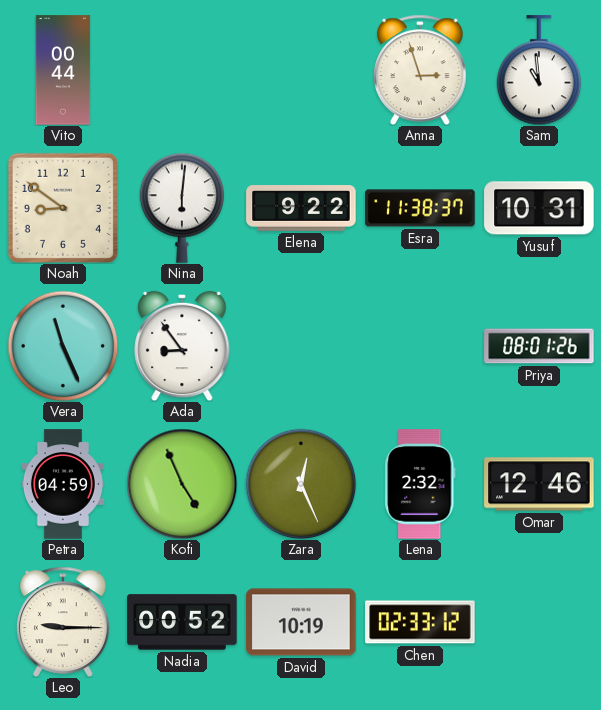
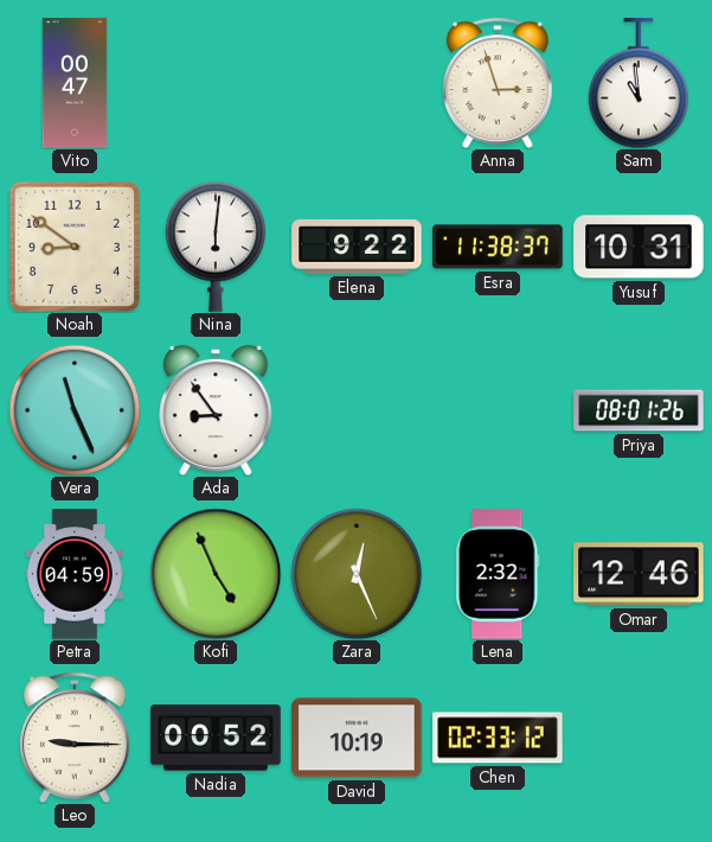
Vito: 00:44 -> 00:47
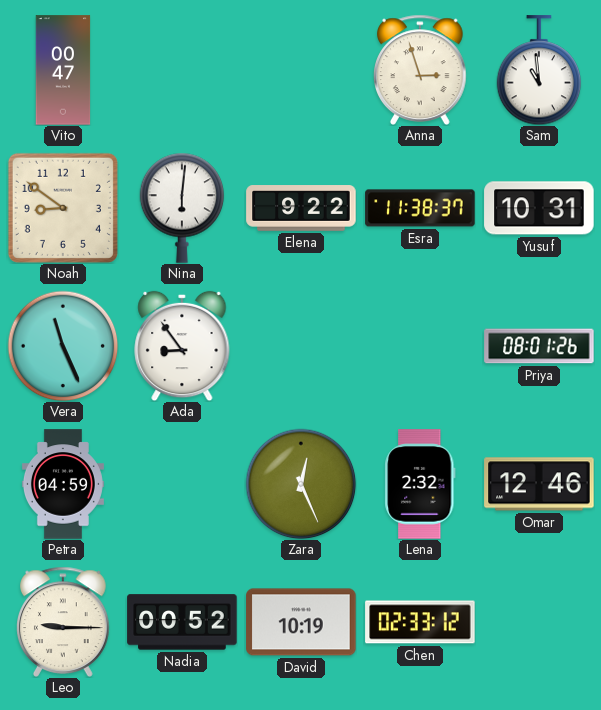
Kofi: 4:56 -> none
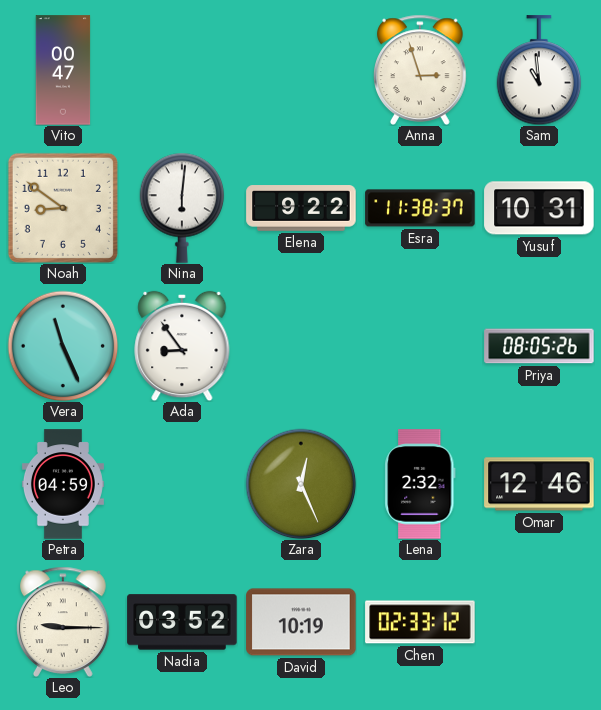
Priya: 08:01 -> 08:05
Nadia: 00:52 -> 03:52
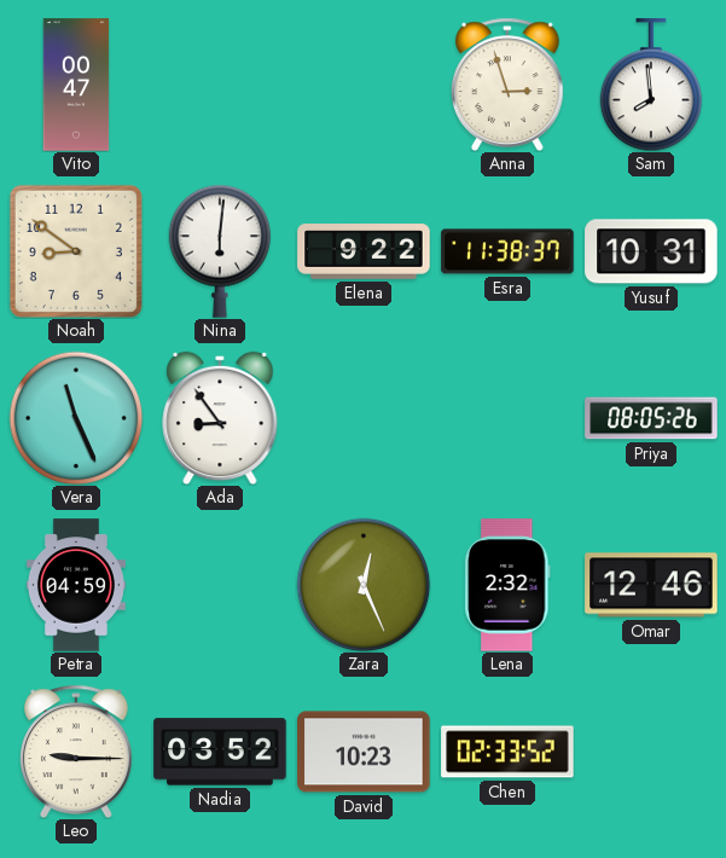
Sam: 10:59 -> 7:59
David: 10:19 -> 10:23
Chen: 02:33:12 -> 02:33:52
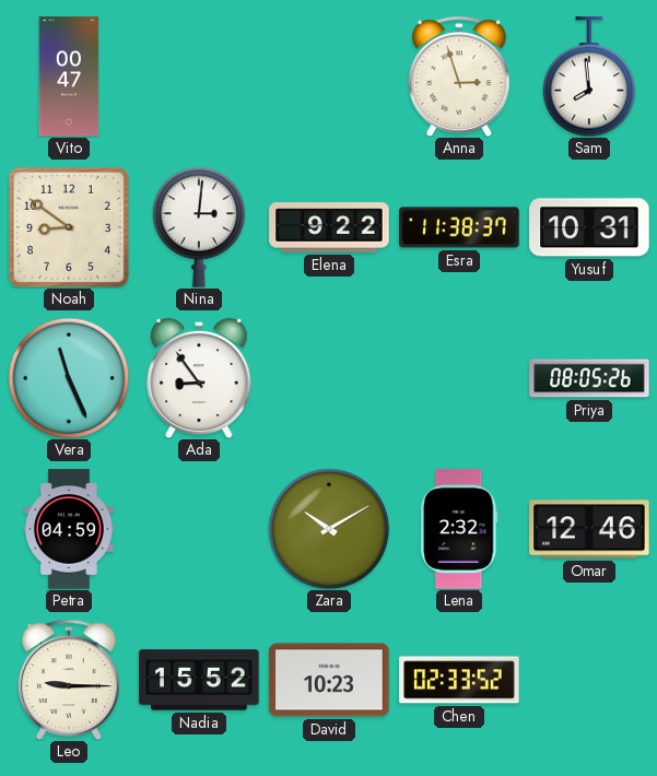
Nina: 6:01 -> 3:01
Zara: 12:26 -> 10:10
Nadia: 03:52 -> 15:52
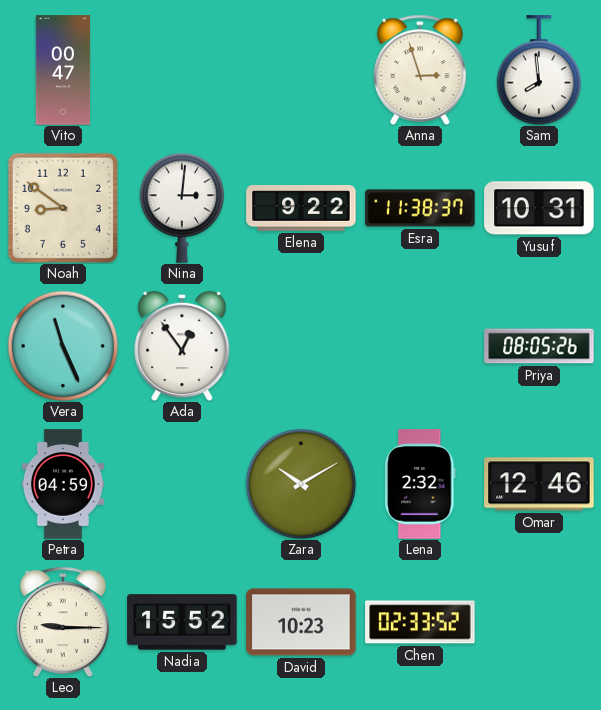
Ada: 8:54 -> 12:54
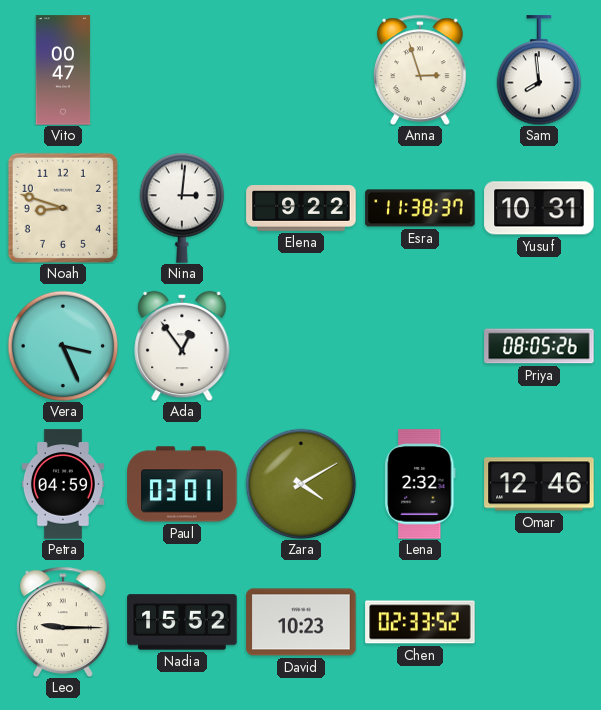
Noah: 8:51 -> 8:48
Vera: 11:26 -> 3:26
Paul: none -> 03:01
Zara: 10:10 -> 4:10
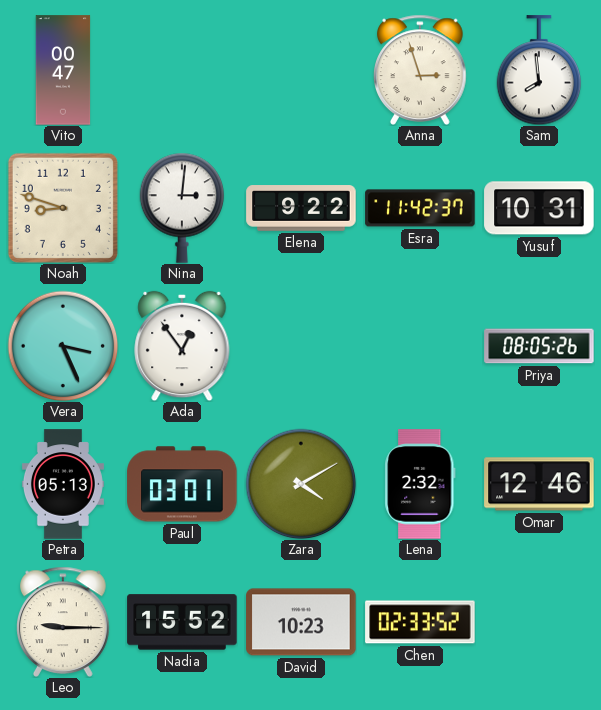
Esra: 11:38 -> 11:42
Petra: 04:59 -> 05:13
